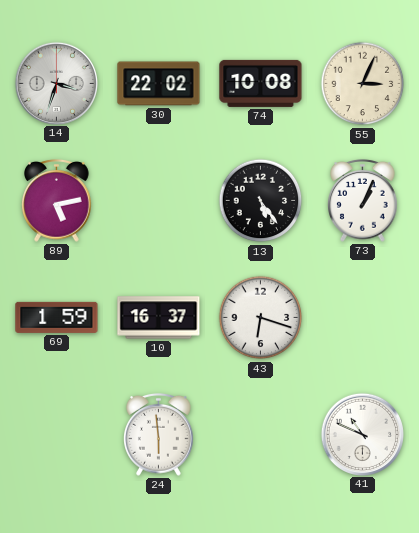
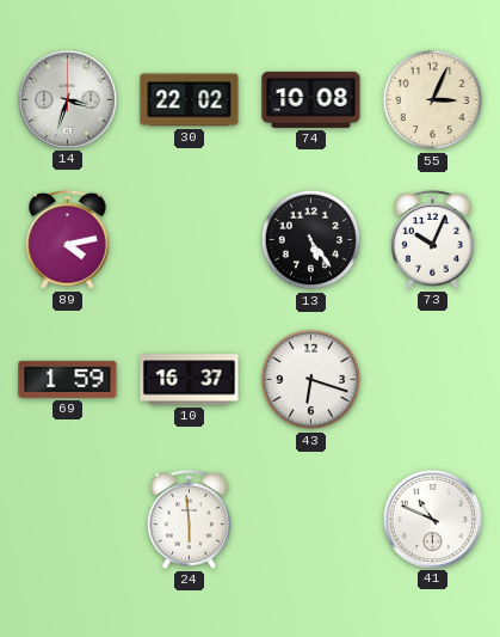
89: 5:13 -> 4:13
73: 1:04 -> 10:04
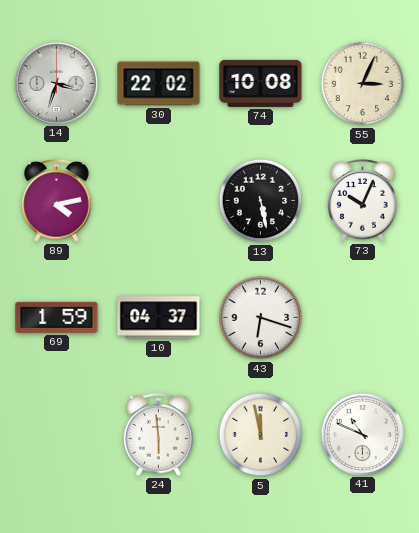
13: 5:24 -> 5:28
10: 16:37 -> 04:37
5: none -> 11:58
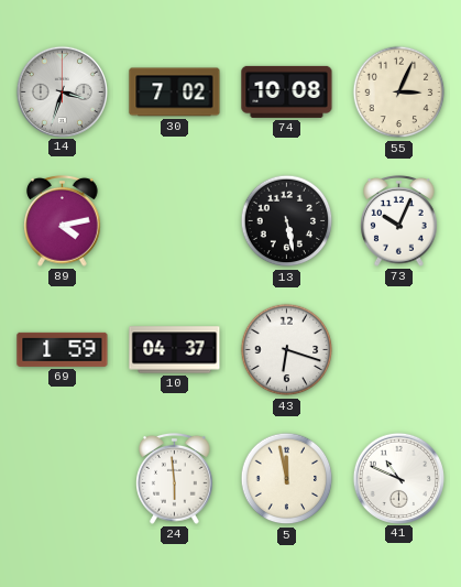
30: 22:02 -> 7:02
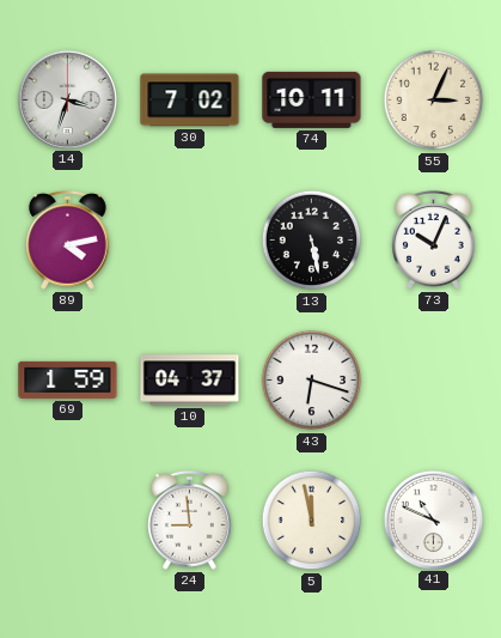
74: 10:08 -> 10:11
24: 5:59 -> 8:59
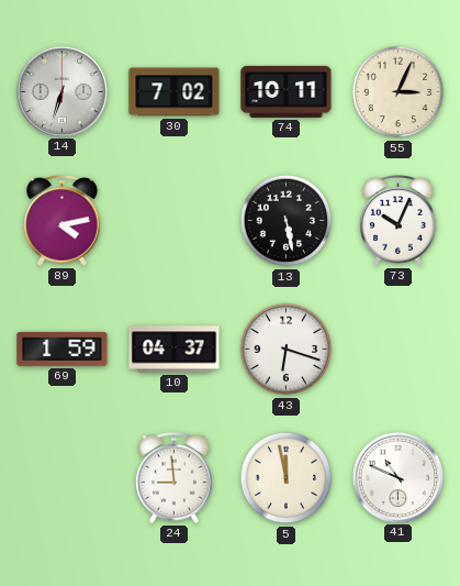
14: 3:33 -> 6:33
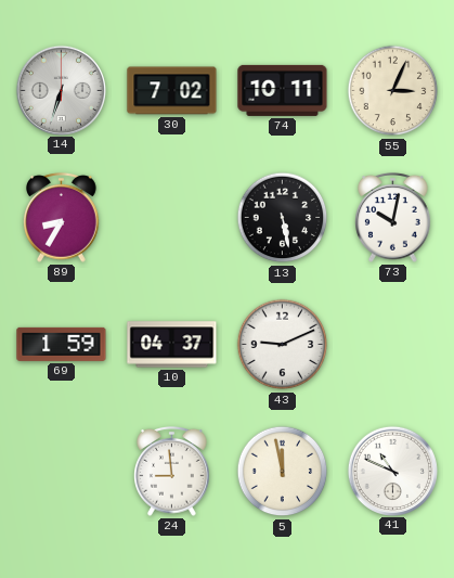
89: 4:13 -> 8:35
73: 10:04 -> 10:02
43: 6:18 -> 9:11
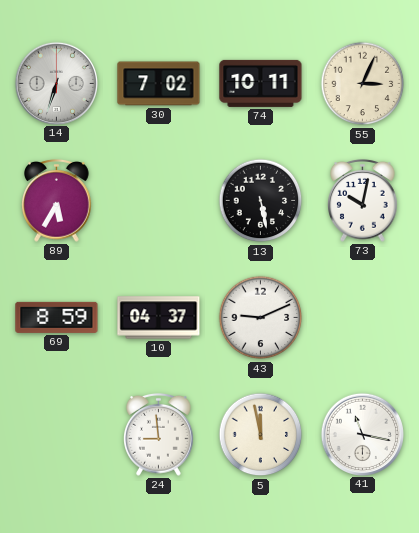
89: 8:35 -> 5:35
69: 1:59 -> 8:59
41: 10:49 -> 11:17
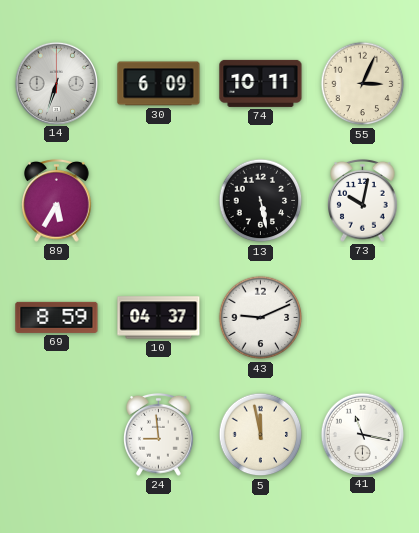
30: 7:02 -> 6:09
